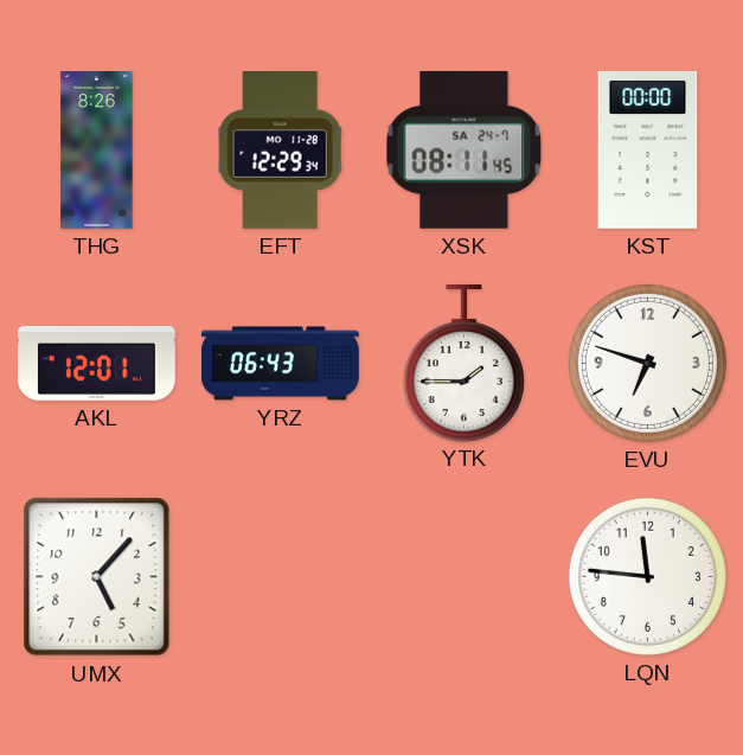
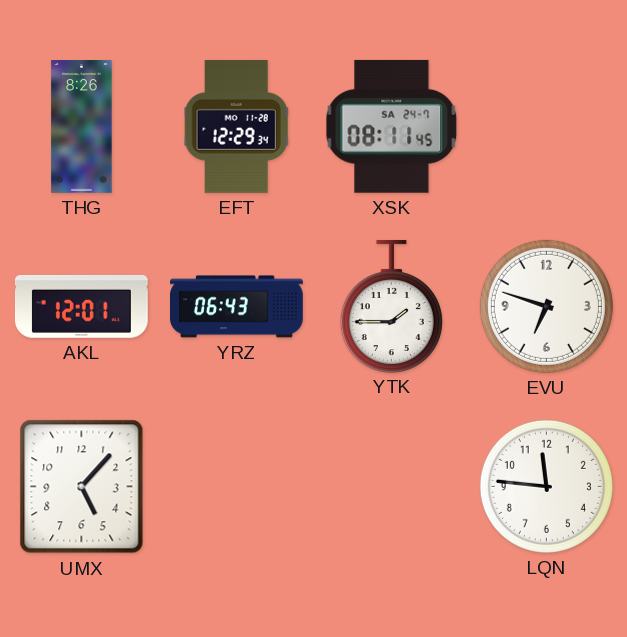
KST: 00:00 -> none
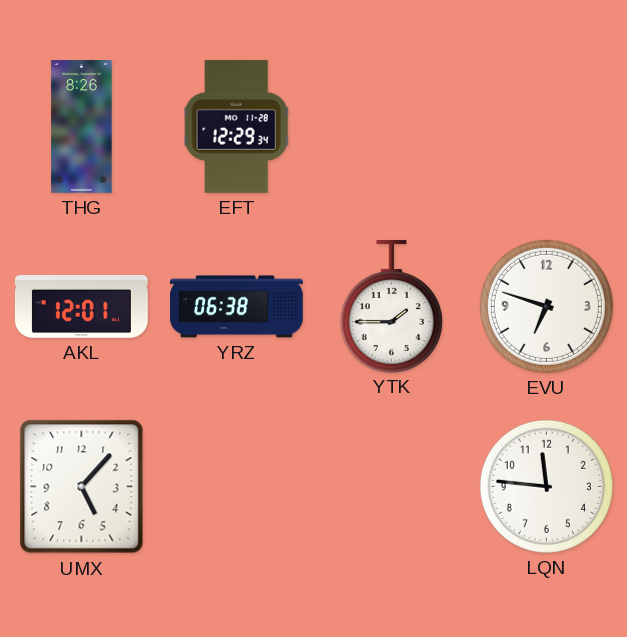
XSK: 08:11 -> none
YRZ: 06:43 -> 06:38
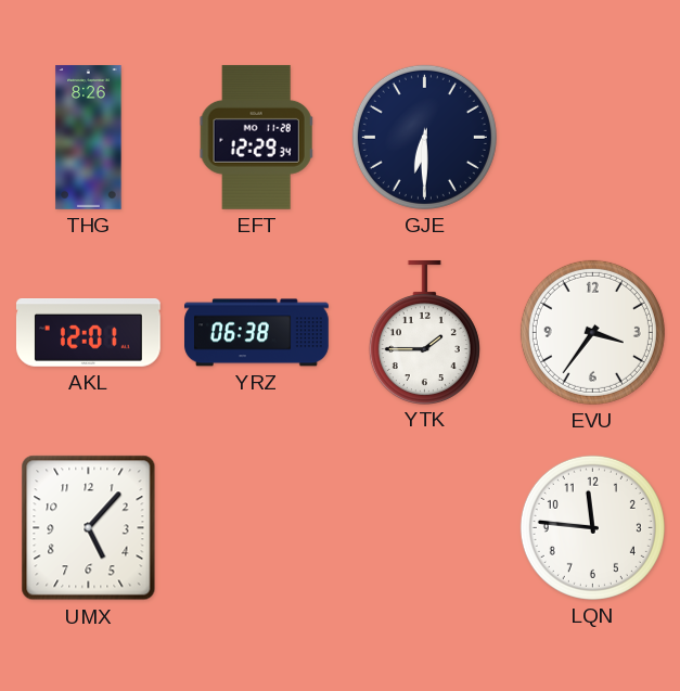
GJE: none -> 6:30
EVU: 6:48 -> 3:36
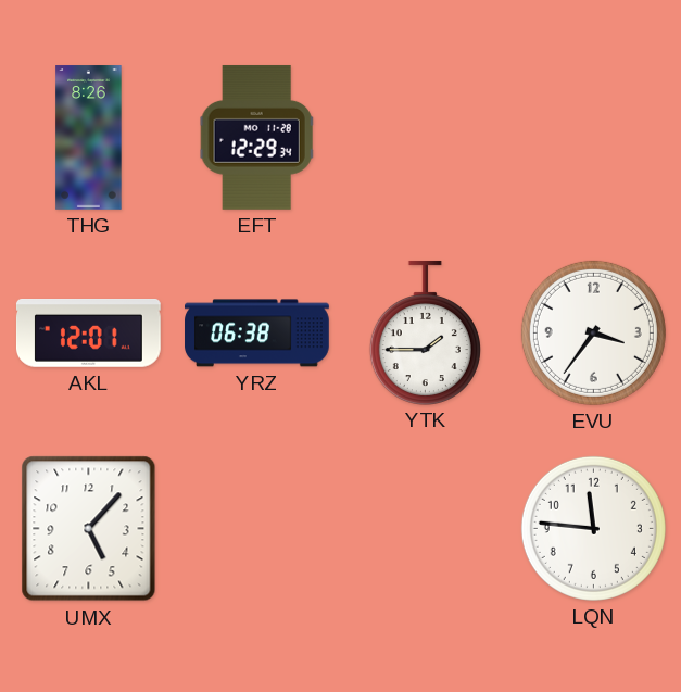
GJE: 6:30 -> none
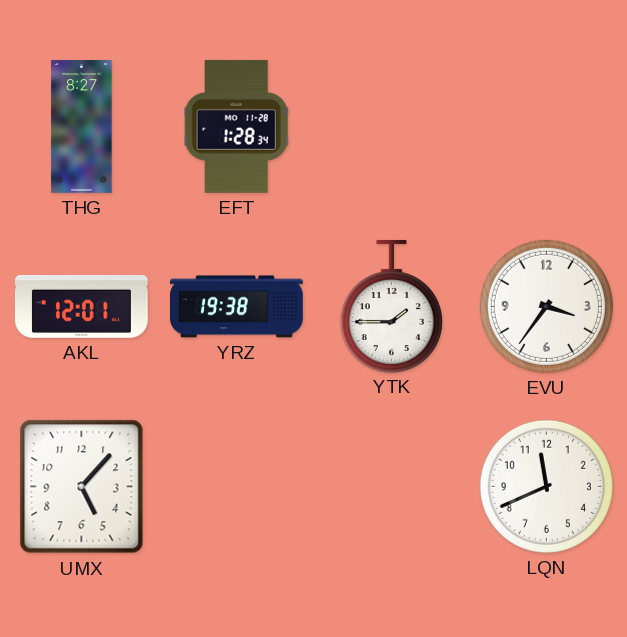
THG: 8:26 -> 8:27
EFT: 12:29 -> 1:28
YRZ: 06:38 -> 19:38
LQN: 11:46 -> 11:41
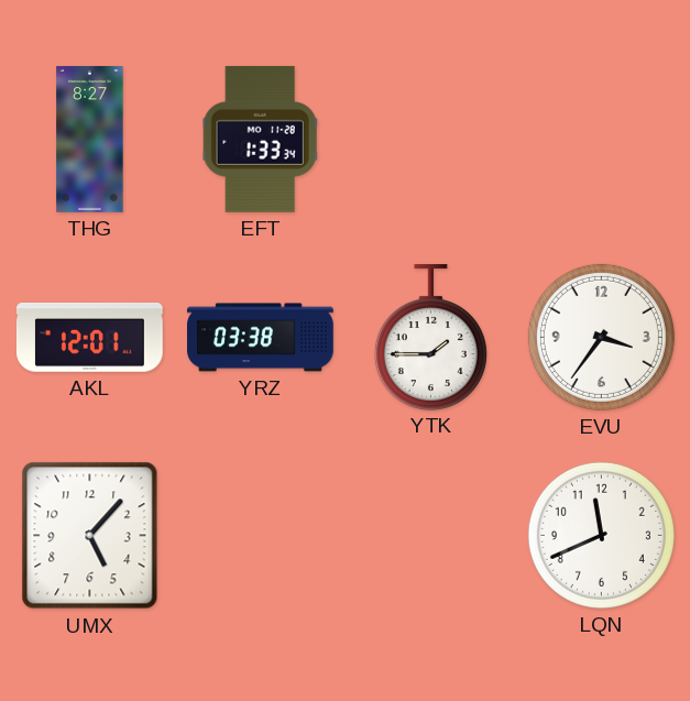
EFT: 1:28 -> 1:33
YRZ: 19:38 -> 03:38
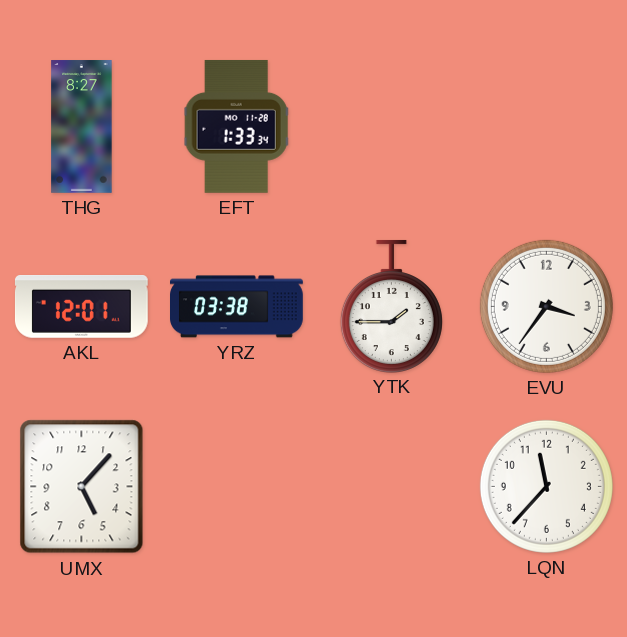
LQN: 11:41 -> 11:37
